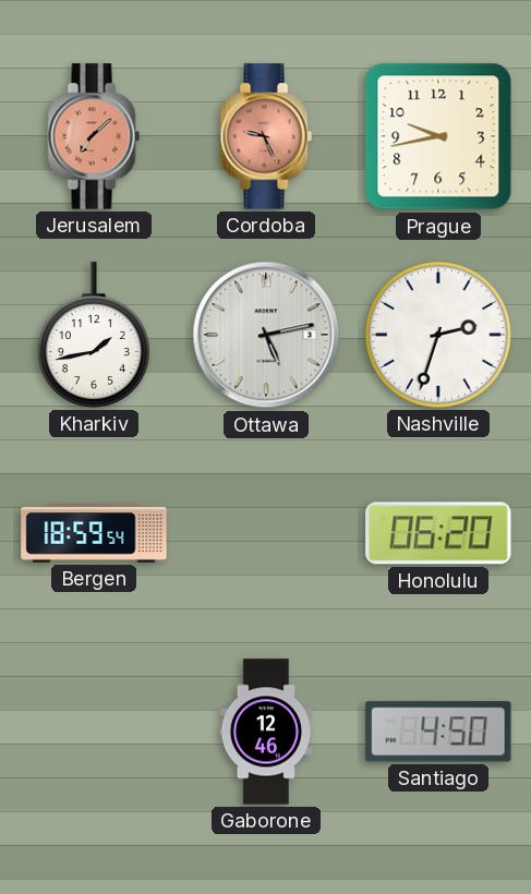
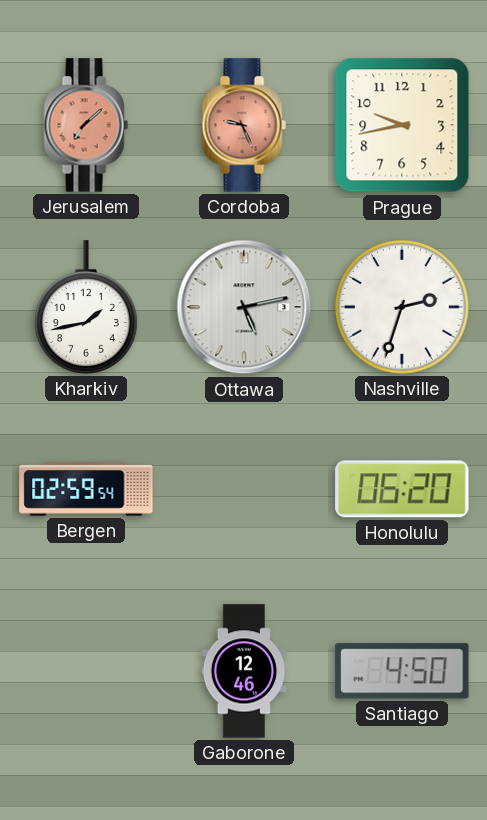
Bergen: 18:59 -> 02:59
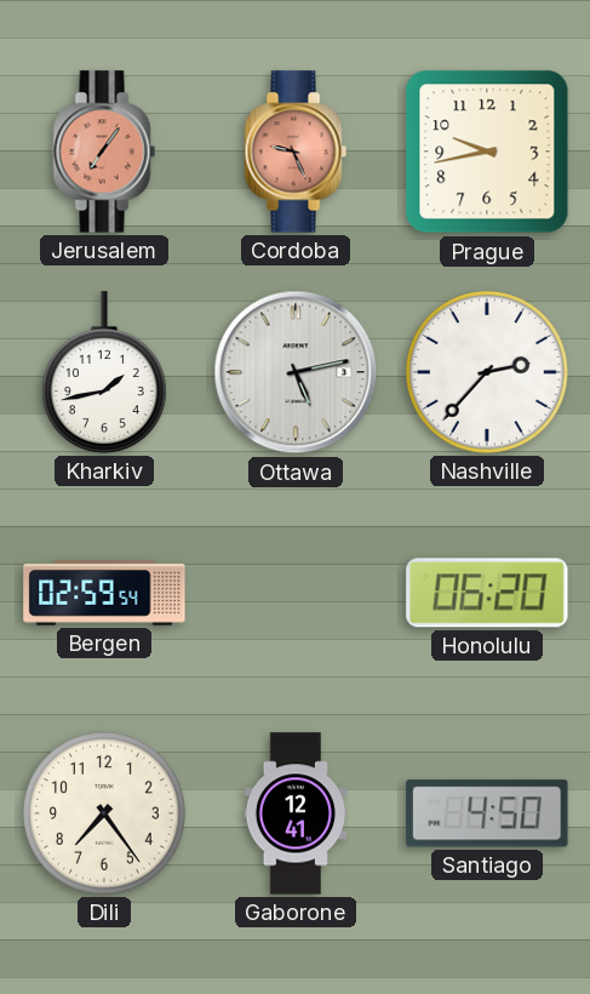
Jerusalem: 7:08 -> 7:06
Nashville: 2:33 -> 2:37
Dili: none -> 7:24
Gaborone: 12:46 -> 12:41
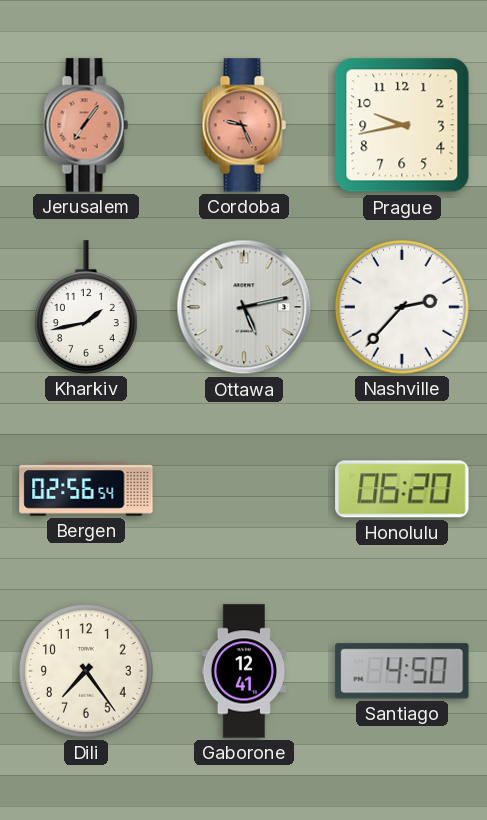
Bergen: 02:59 -> 02:56
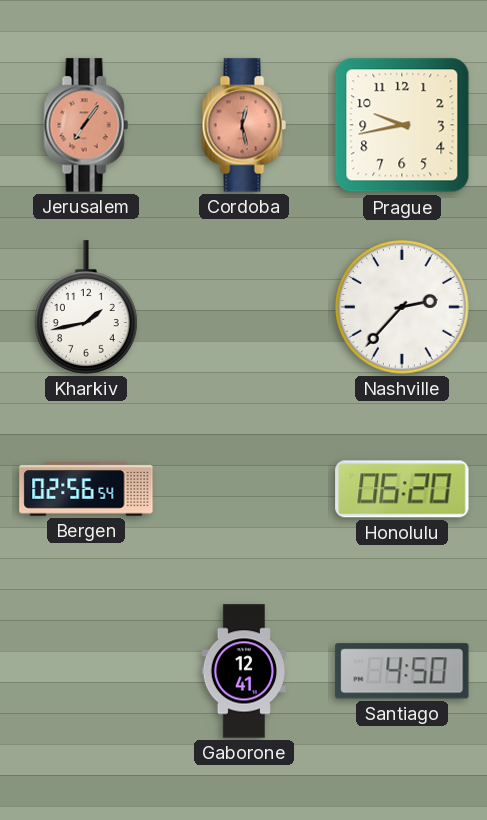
Cordoba: 9:26 -> 12:28
Ottawa: 5:13 -> none
Dili: 7:24 -> none
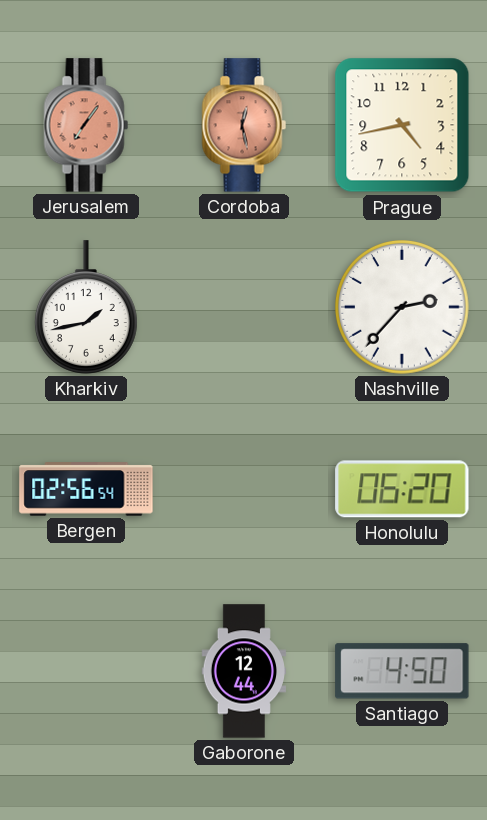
Prague: 9:43 -> 4:43
Gaborone: 12:41 -> 12:44
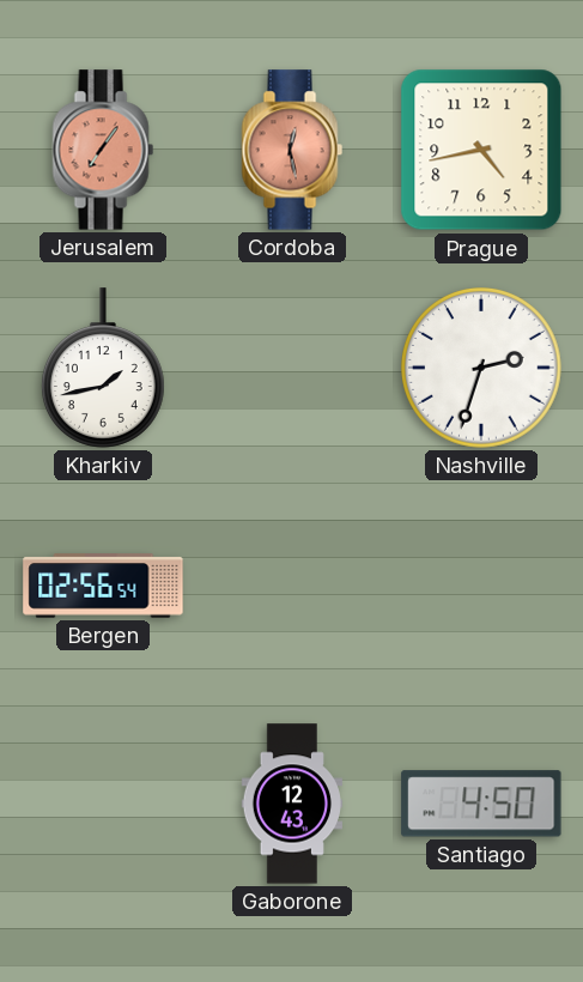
Nashville: 2:37 -> 2:33
Honolulu: 06:20 -> none
Gaborone: 12:44 -> 12:43
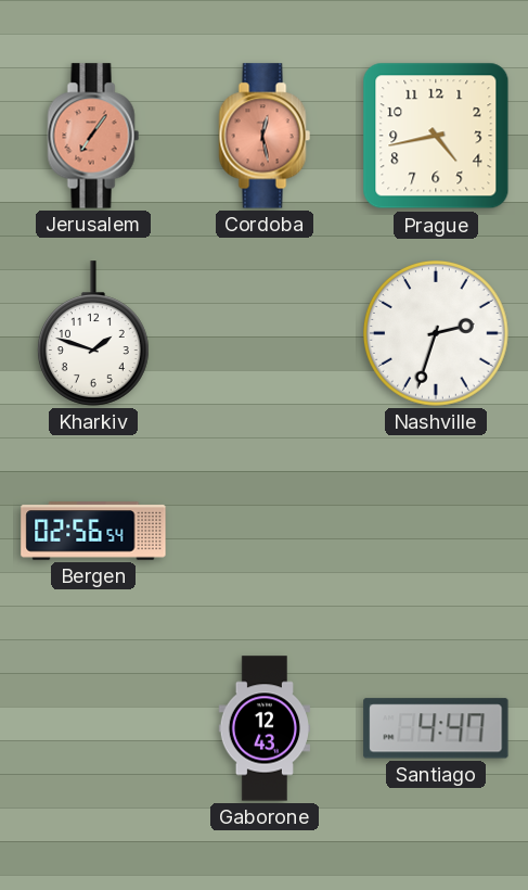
Kharkiv: 1:43 -> 1:48
Santiago: 4:50 -> 4:47
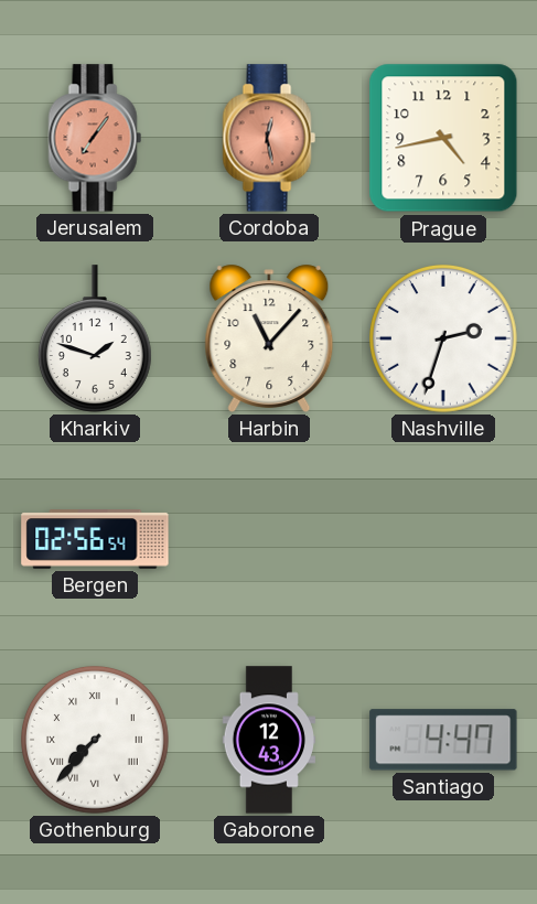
Harbin: none -> 11:07
Gothenburg: none -> 7:37
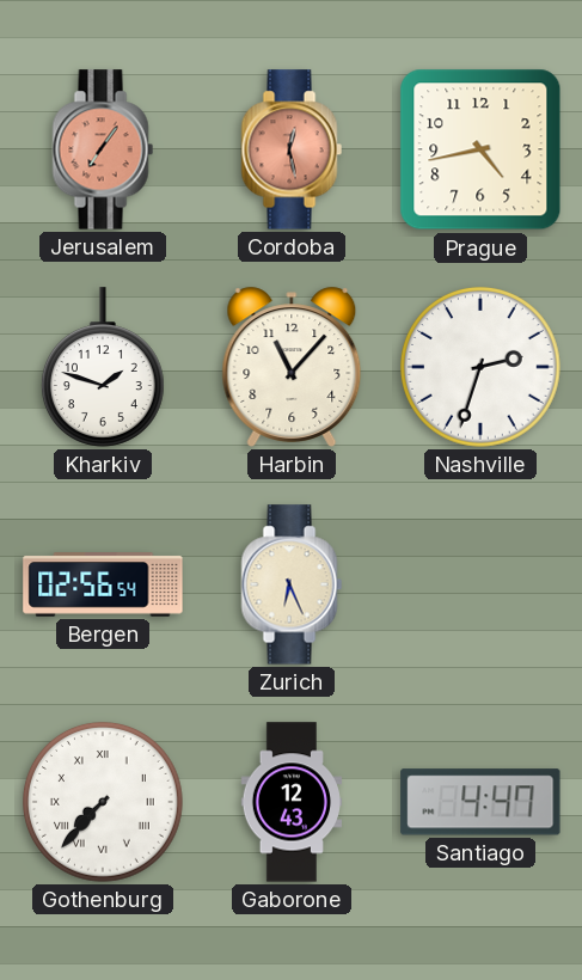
Zurich: none -> 6:26
